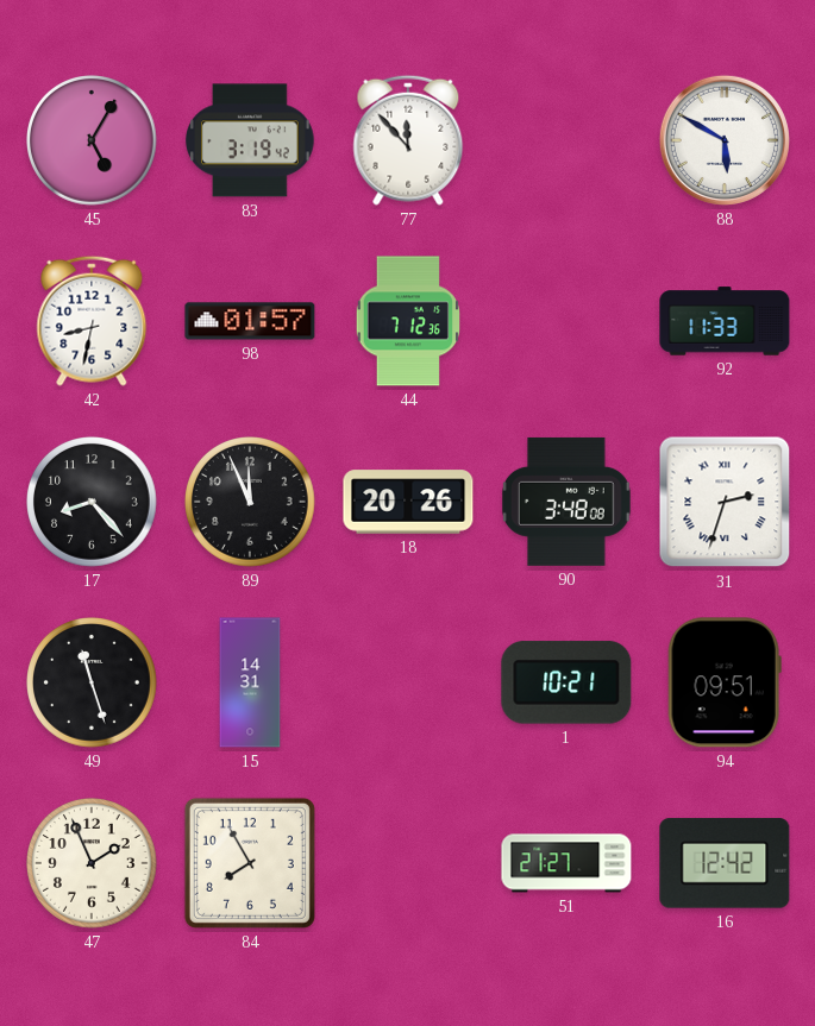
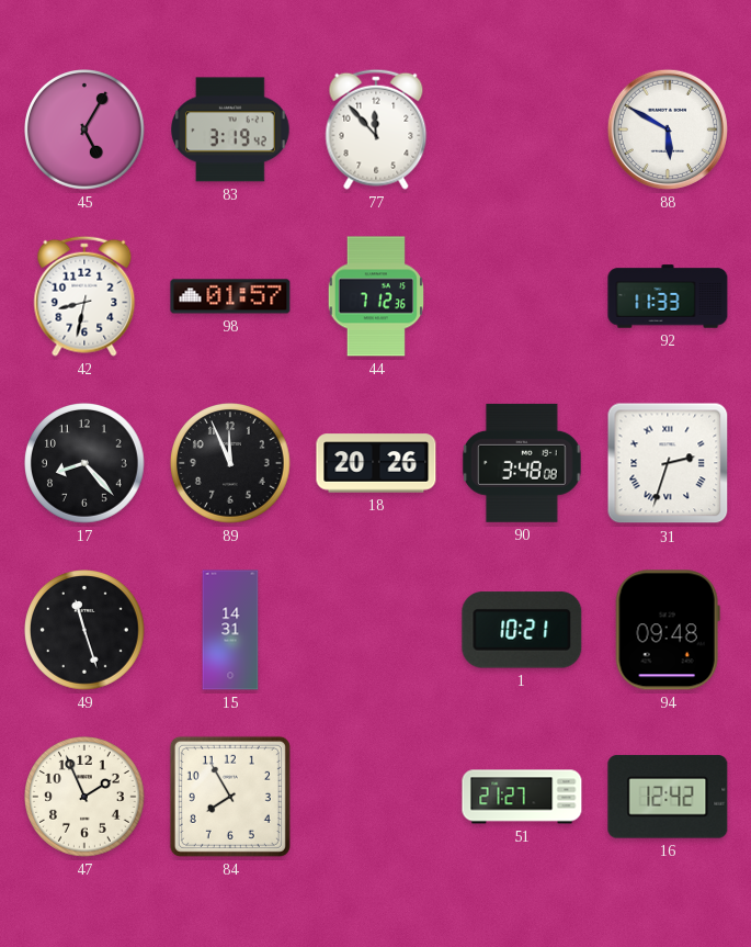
94: 09:51 -> 09:48
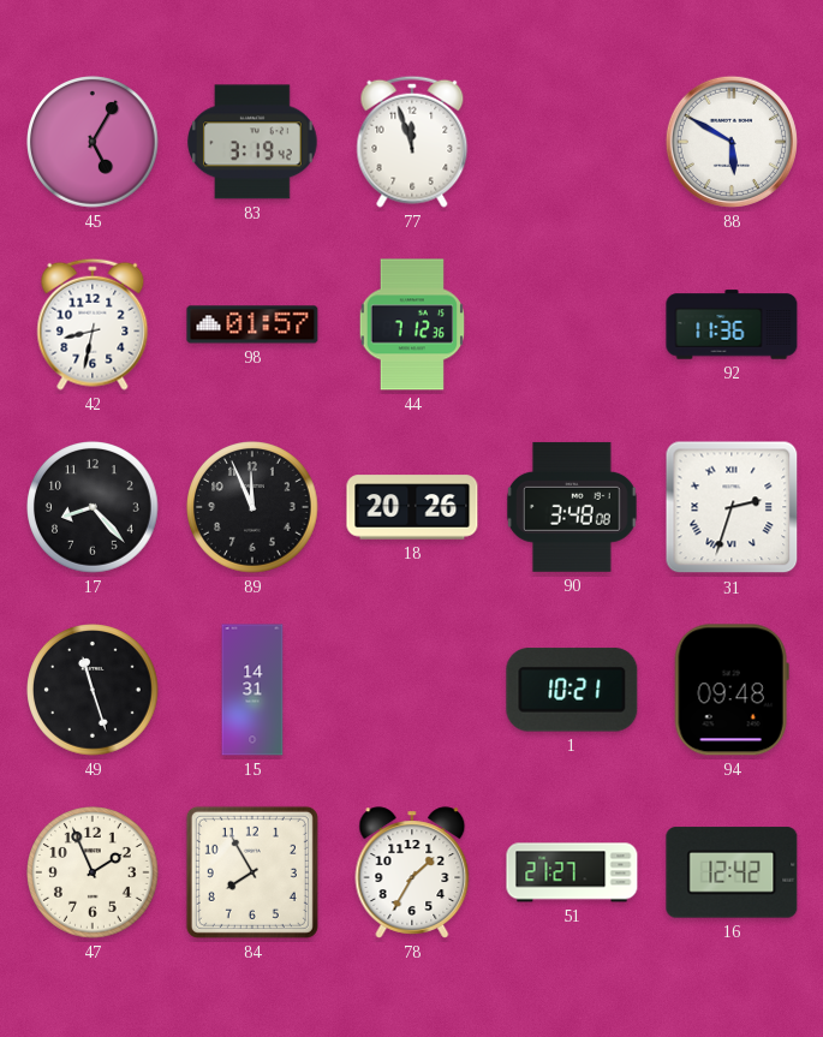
77: 11:53 -> 11:57
92: 11:33 -> 11:36
78: none -> 1:35
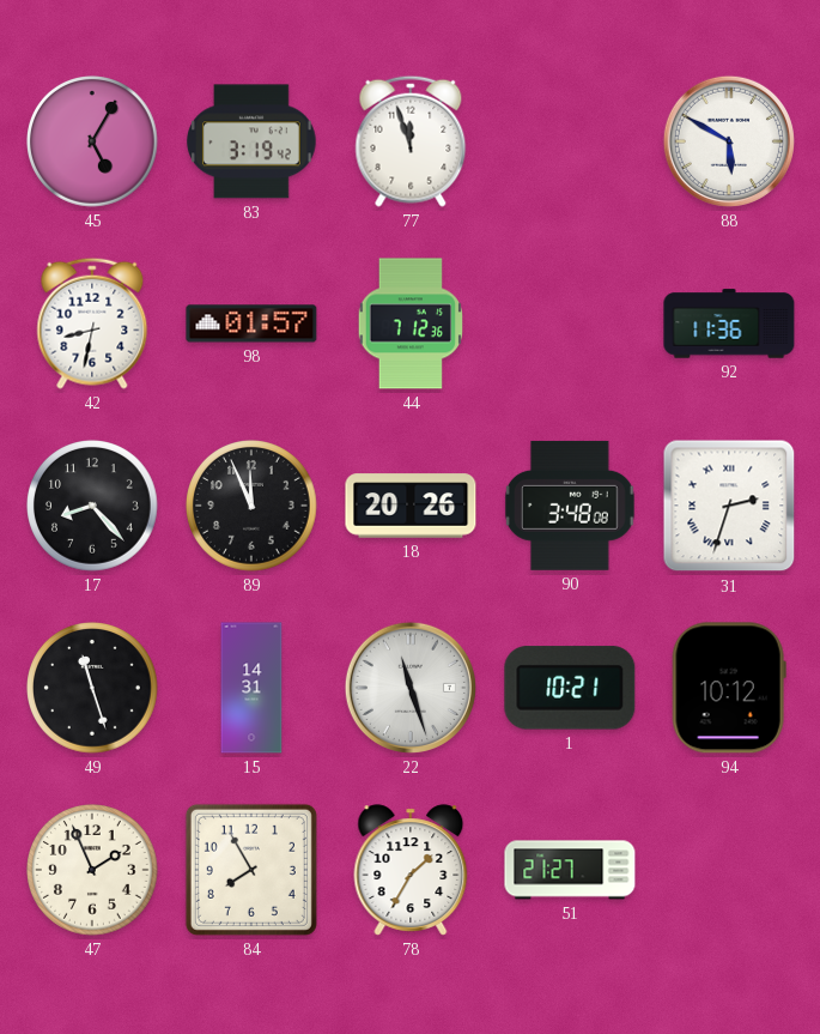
22: none -> 11:27
94: 09:48 -> 10:12
16: 12:42 -> none
